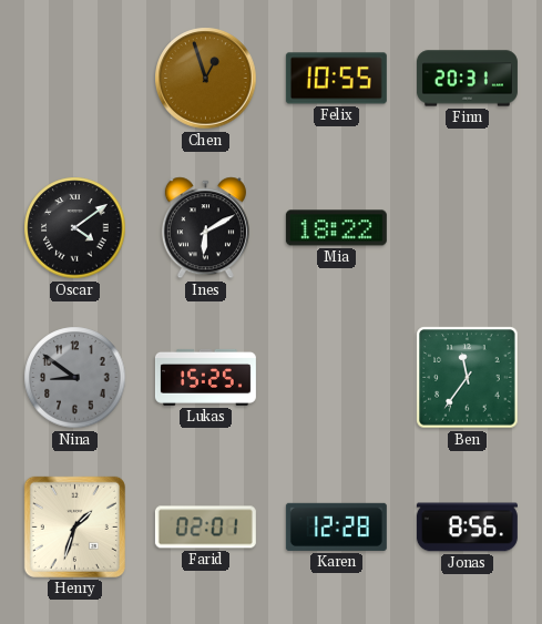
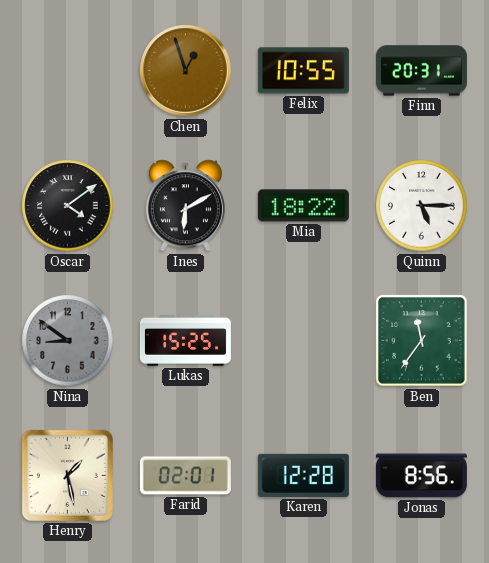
Quinn: none -> 5:15
Henry: 1:33 -> 1:28
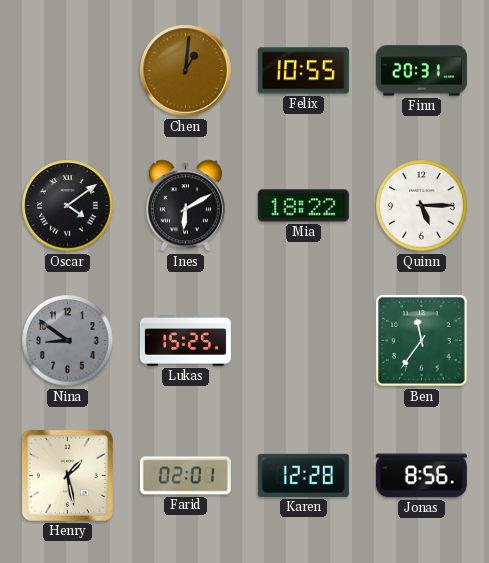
Chen: 12:57 -> 1:01
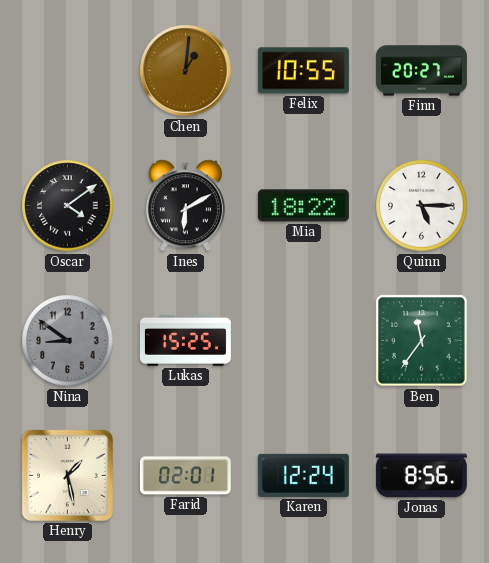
Finn: 20:31 -> 20:27
Karen: 12:28 -> 12:24
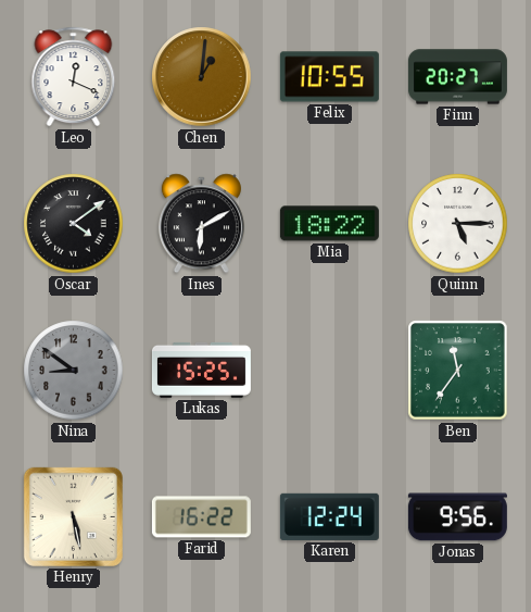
Leo: none -> 12:19
Henry: 1:28 -> 5:28
Farid: 02:01 -> 16:22
Jonas: 8:56 -> 9:56
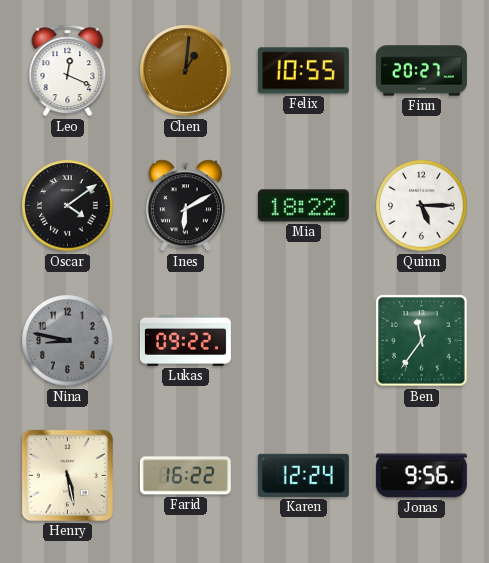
Nina: 8:51 -> 8:47
Lukas: 15:25 -> 09:22
